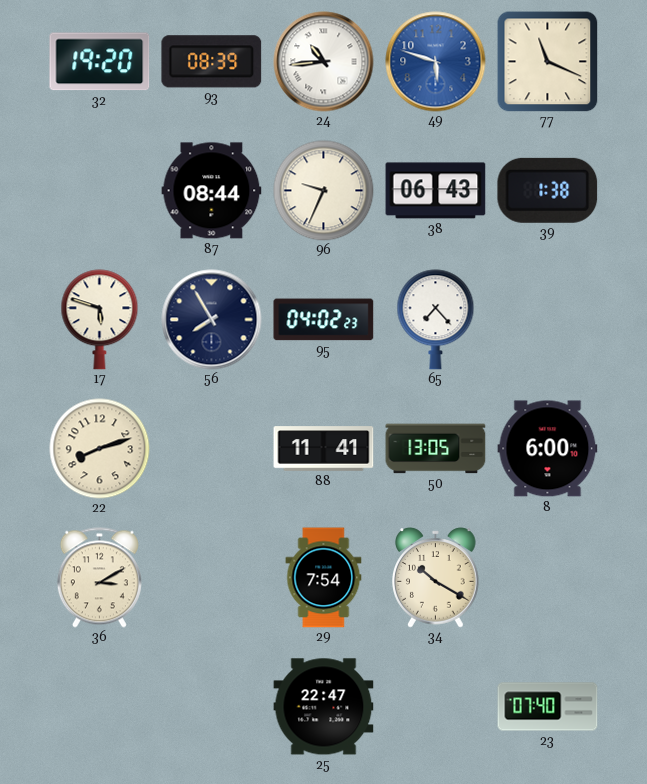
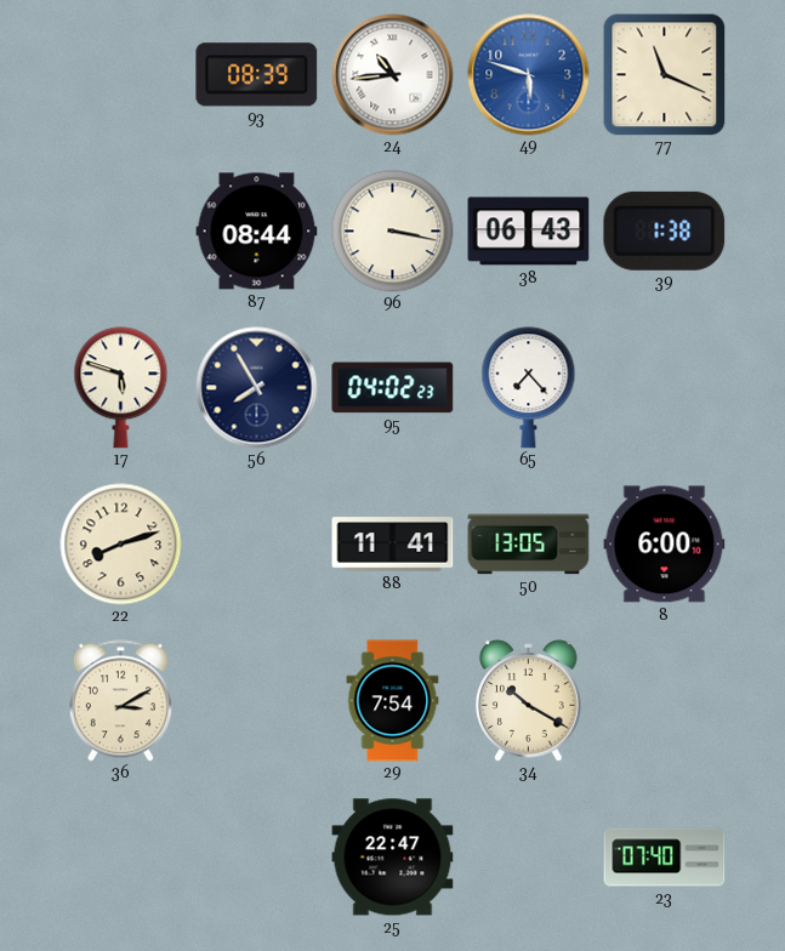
32: 19:20 -> none
96: 9:34 -> 3:17
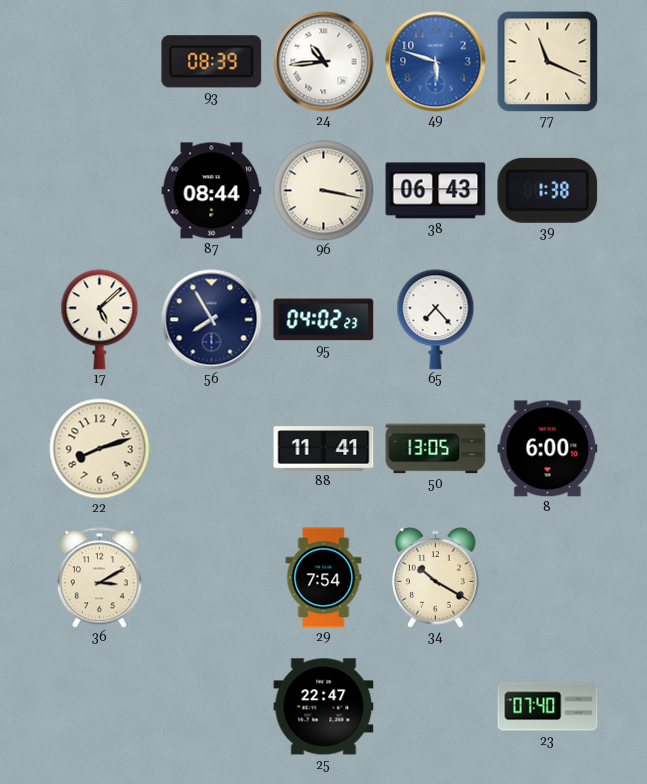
17: 5:48 -> 5:08
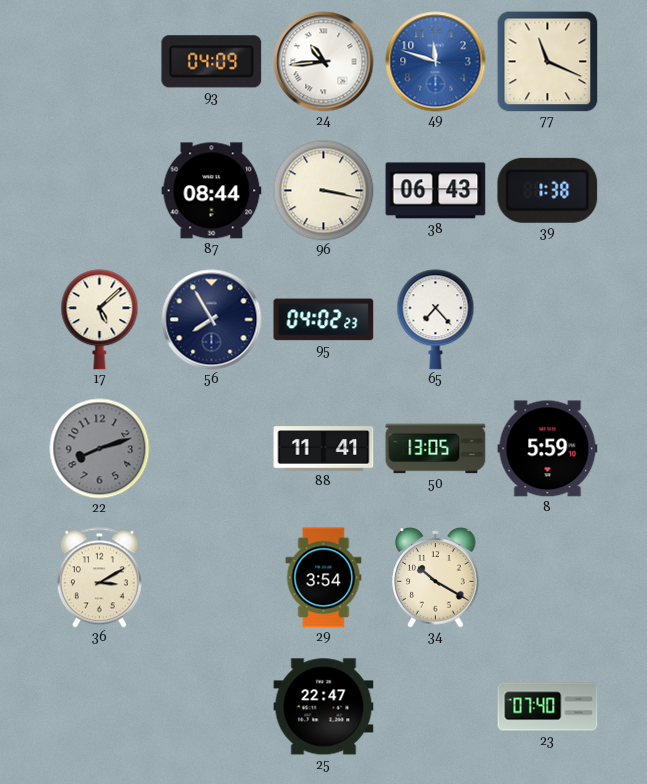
93: 08:39 -> 04:09
49: 5:48 -> 11:48
22 dial: cream -> grey
8: 6:00 -> 5:59
29: 7:54 -> 3:54
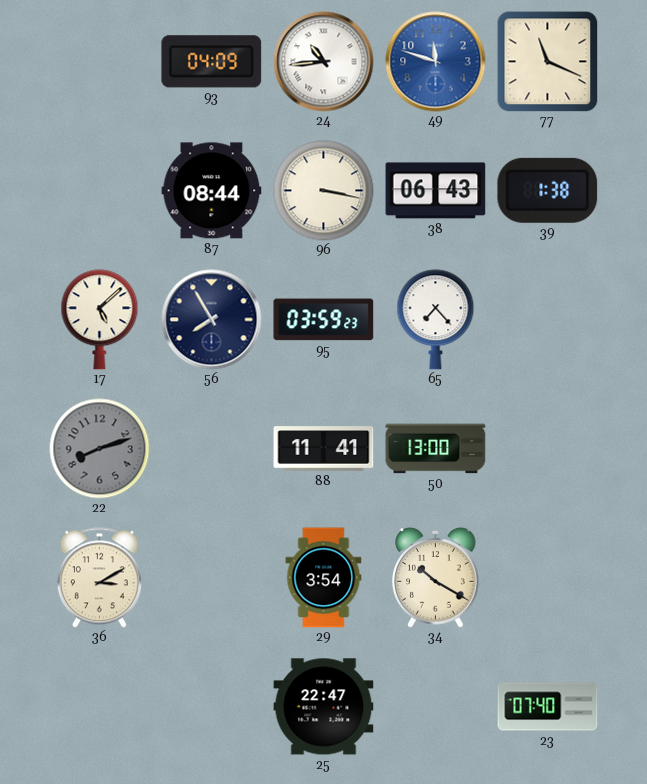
95: 04:02 -> 03:59
50: 13:05 -> 13:00
8: 5:59 -> none
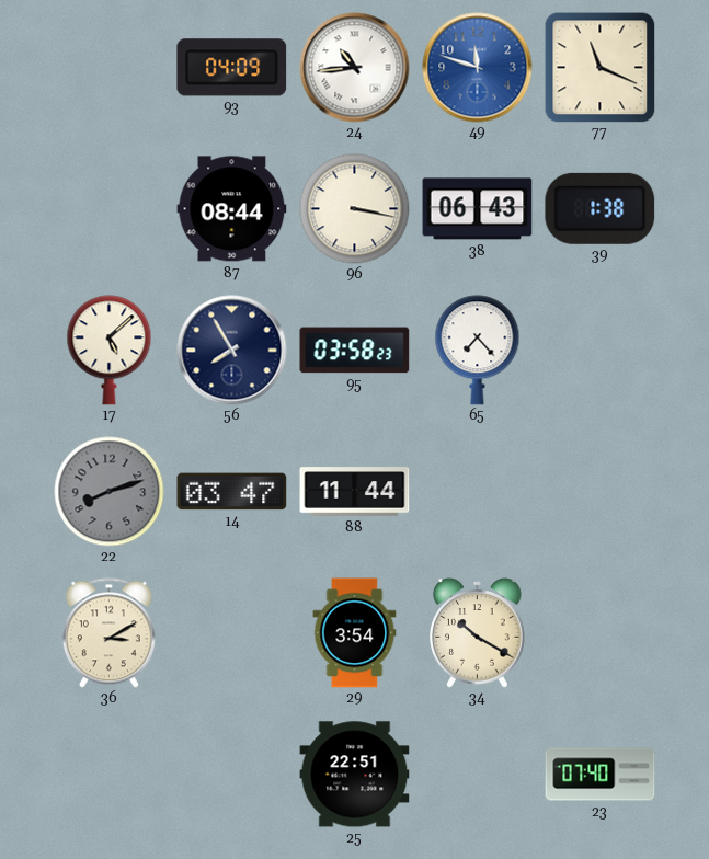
95: 03:59 -> 03:58
14: none -> 03:47
88: 11:41 -> 11:44
50: 13:00 -> none
25: 22:47 -> 22:51
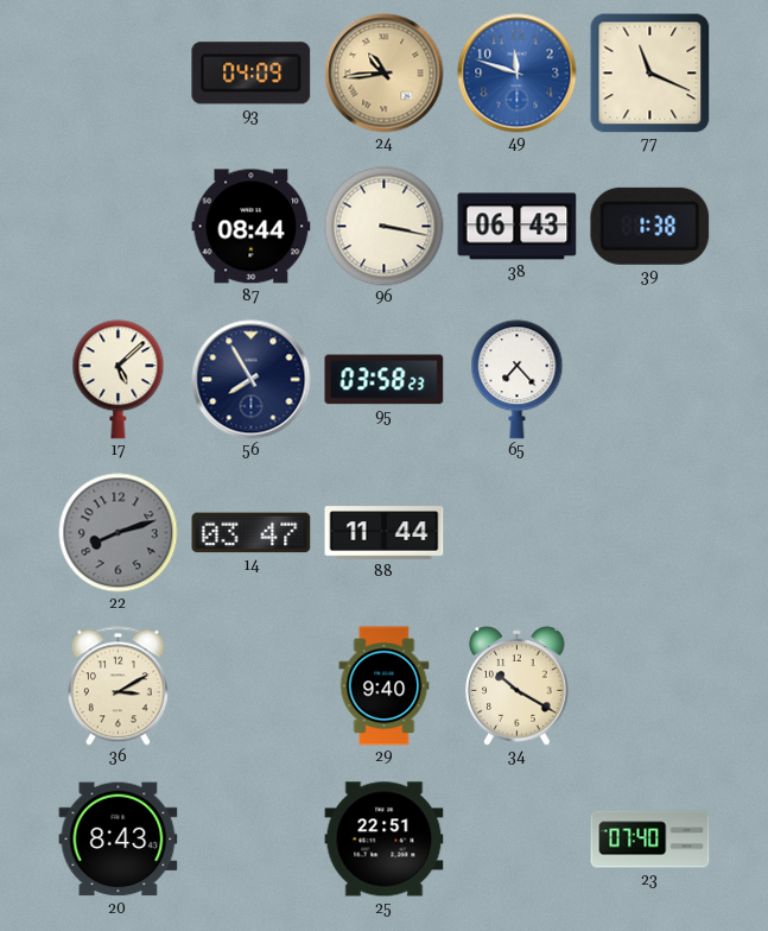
24 dial: white -> champagne
29: 3:54 -> 9:40
20: none -> 8:43
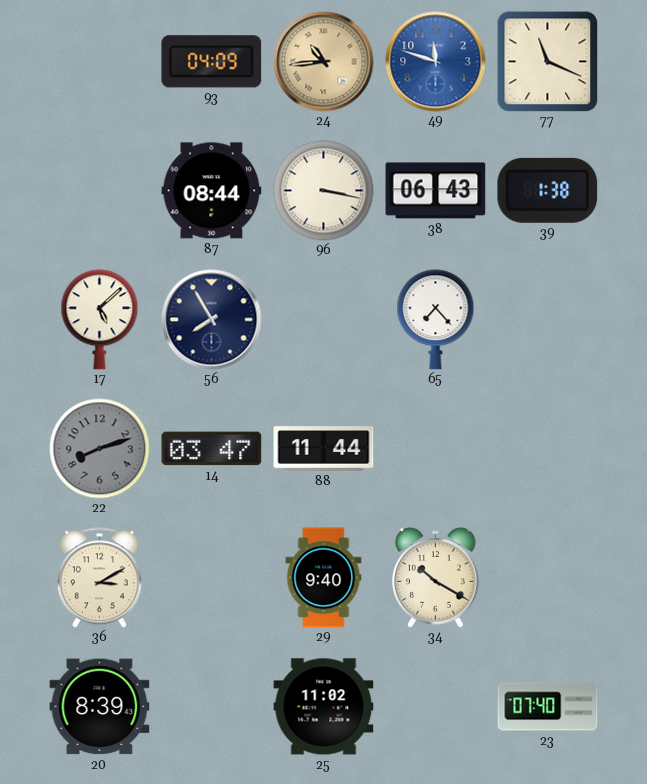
95: 03:58 -> none
20: 8:43 -> 8:39
25: 22:51 -> 11:02
